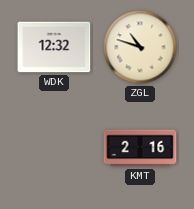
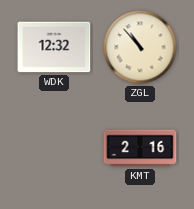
ZGL: 10:48 -> 10:53
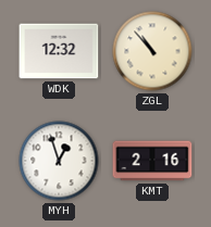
MYH: none -> 12:57
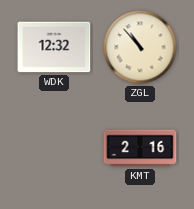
MYH: 12:57 -> none
